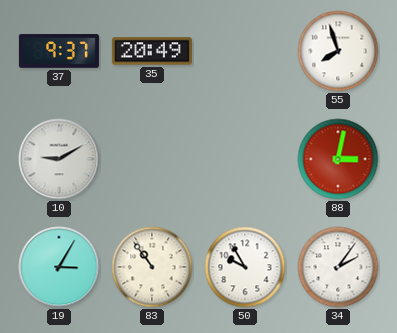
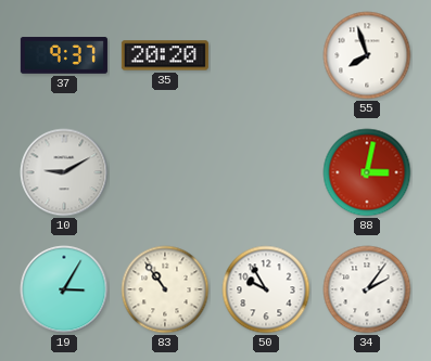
35: 20:49 -> 20:20
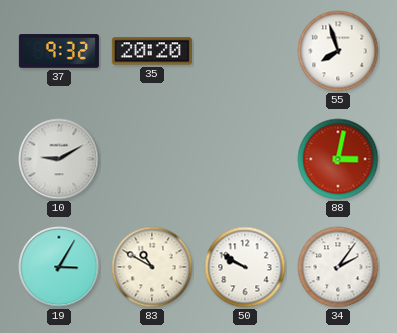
37: 9:37 -> 9:32
83: 10:54 -> 10:50
50: 9:55 -> 9:50
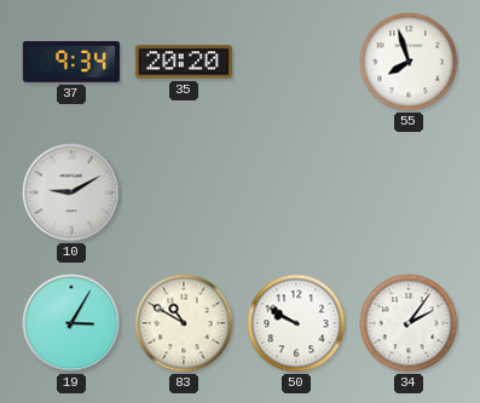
37: 9:32 -> 9:34
88: 3:02 -> none
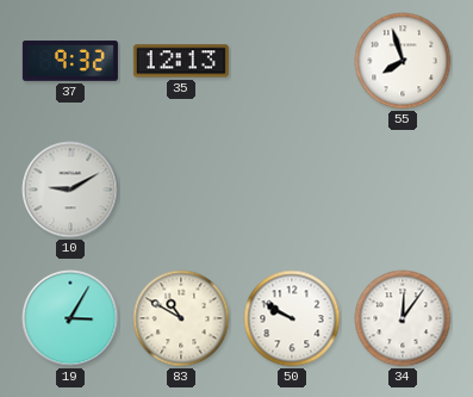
37: 9:34 -> 9:32
35: 20:20 -> 12:13
34: 2:06 -> 12:06
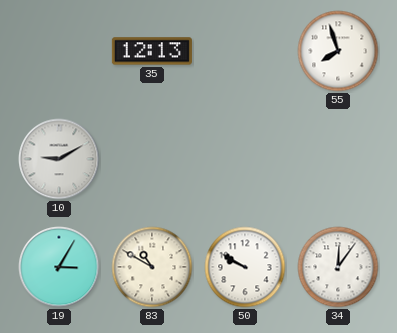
37: 9:32 -> none
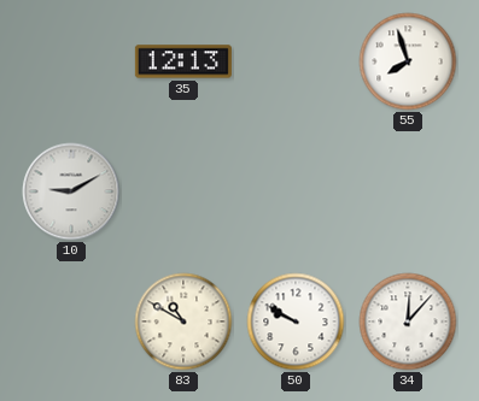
19: 3:05 -> none
34: 12:06 -> 12:07
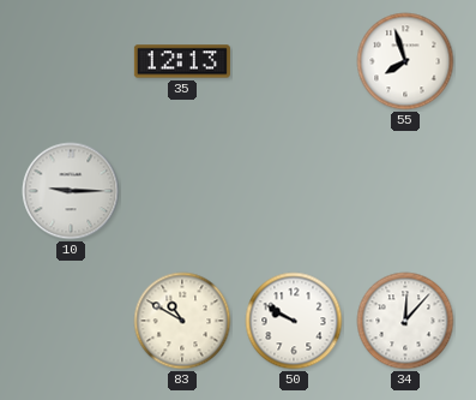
10: 9:10 -> 9:15
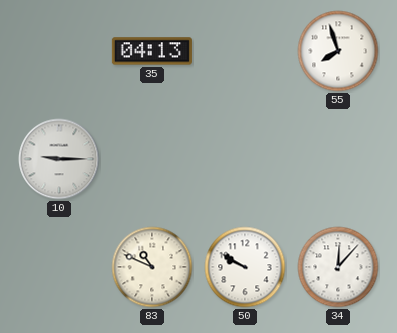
35: 12:13 -> 04:13
83: 10:50 -> 10:49
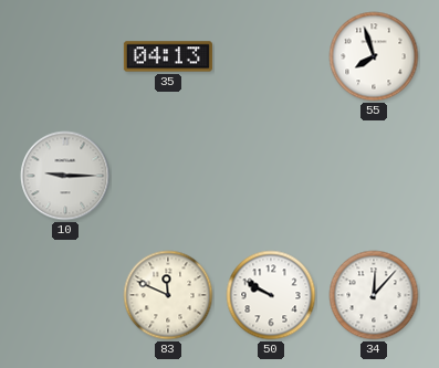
83: 10:49 -> 11:49
